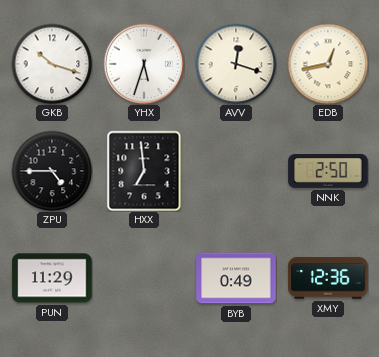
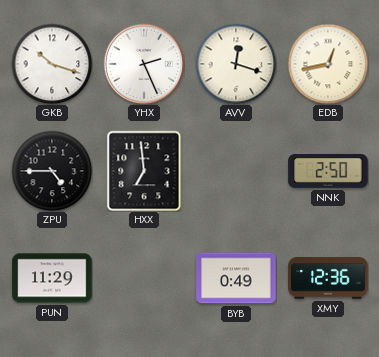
YHX: 5:33 -> 2:26
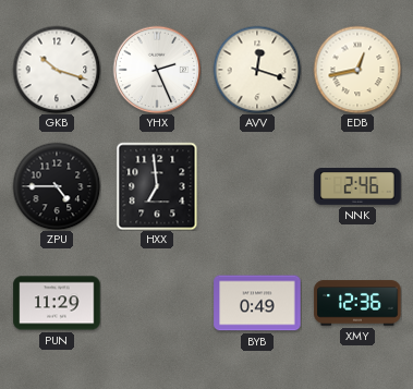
NNK: 2:50 -> 2:46
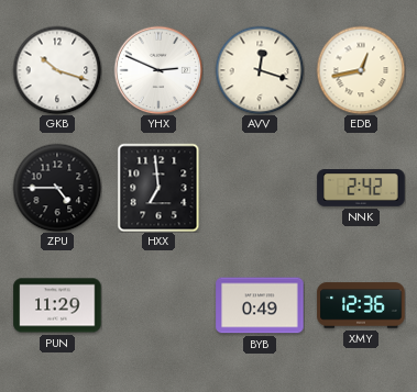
YHX: 2:26 -> 2:49
NNK: 2:46 -> 2:42
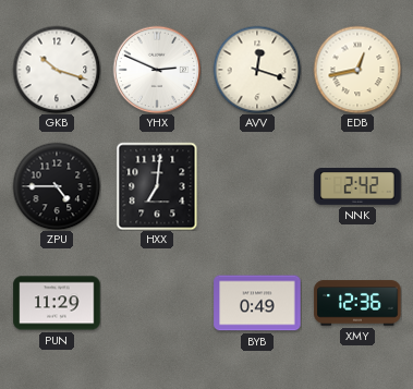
HXX: 6:59 -> 7:01
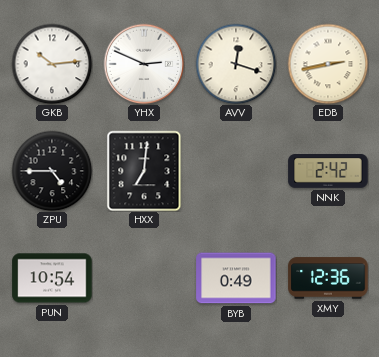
GKB: 10:18 -> 10:14
EDB: 12:43 -> 2:43
PUN: 11:29 -> 10:54
